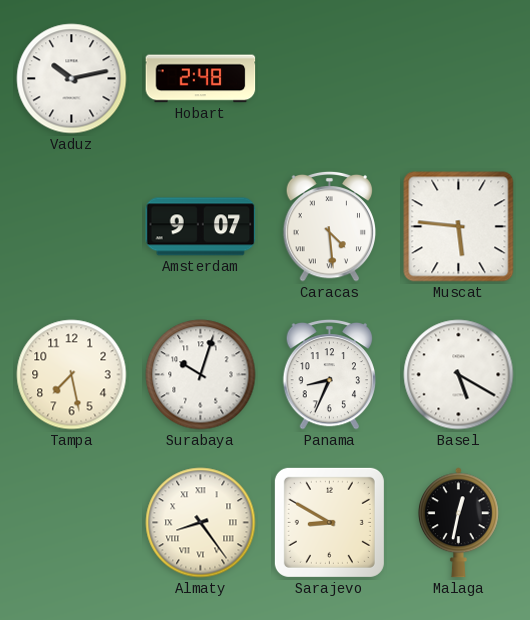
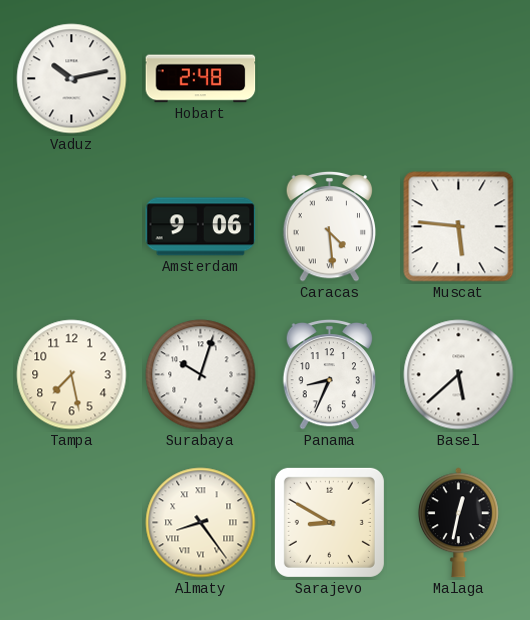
Amsterdam: 9:07 -> 9:06
Basel: 5:20 -> 5:38
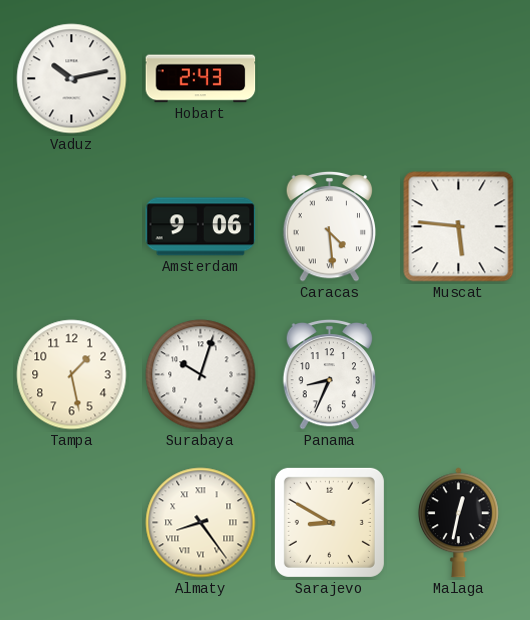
Hobart: 2:48 -> 2:43
Tampa: 7:28 -> 1:28
Basel: 5:38 -> none
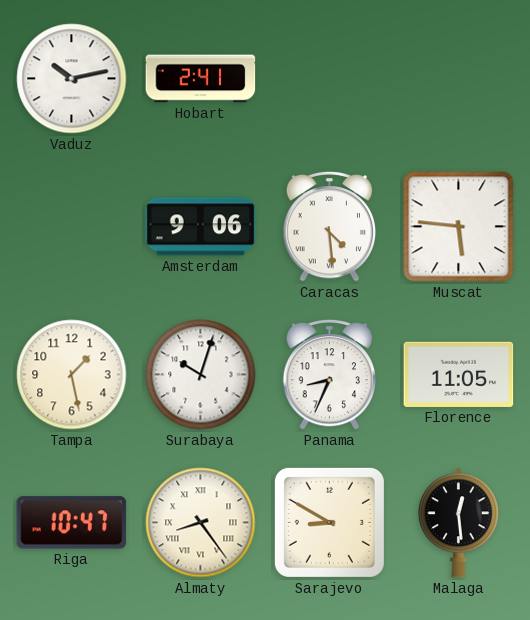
Hobart: 2:43 -> 2:41
Florence: none -> 11:05
Riga: none -> 10:47
Malaga: 12:32 -> 12:29
